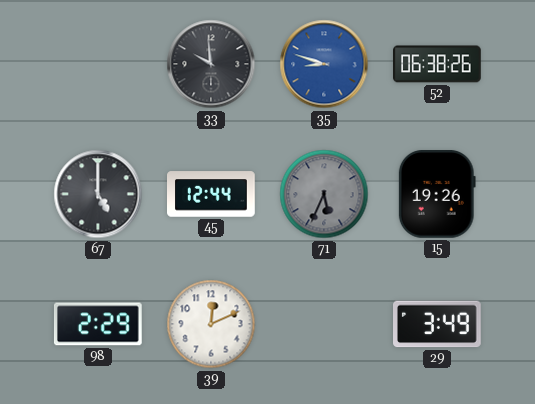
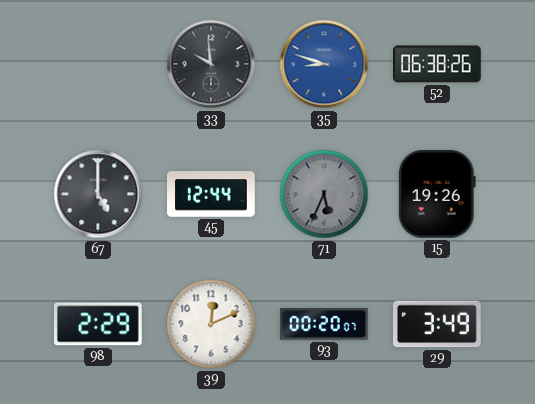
93: none -> 00:20
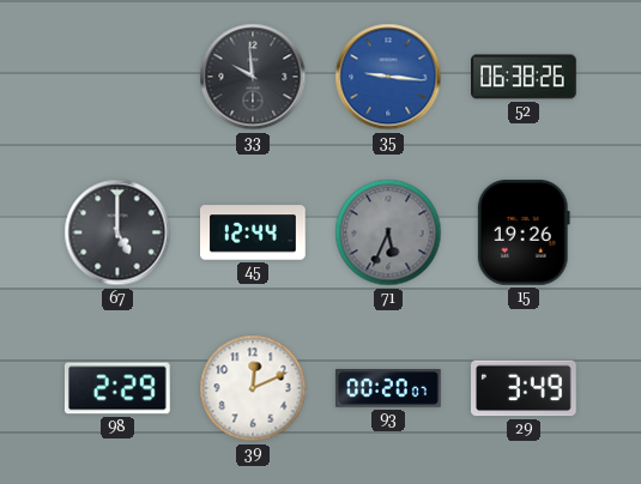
35: 8:48 -> 9:16
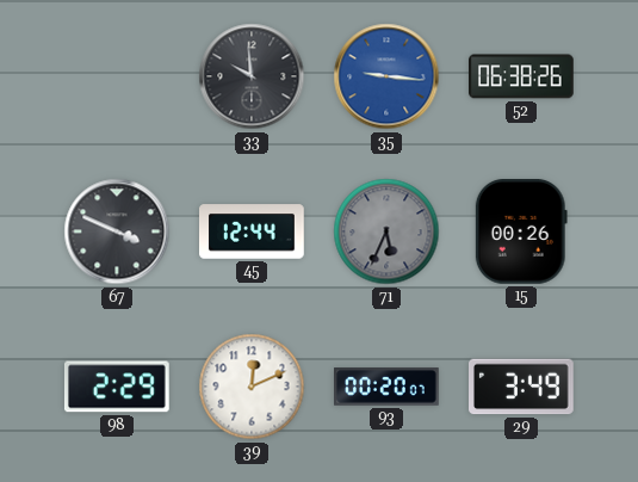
67: 5:00 -> 3:49
15: 19:26 -> 00:26
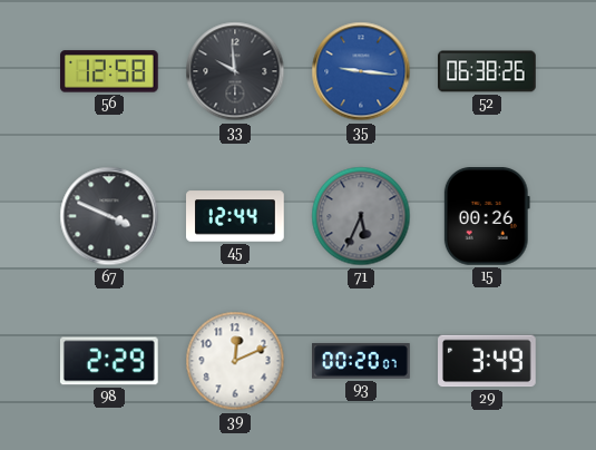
56: none -> 12:58
